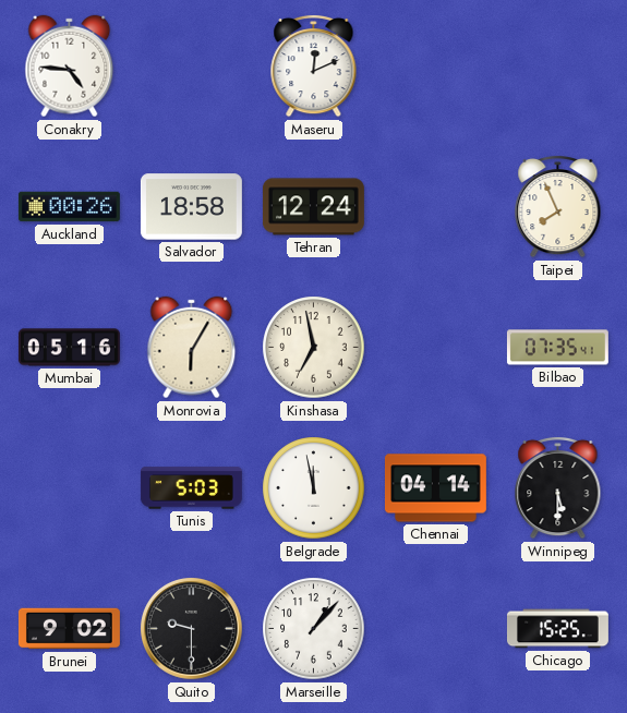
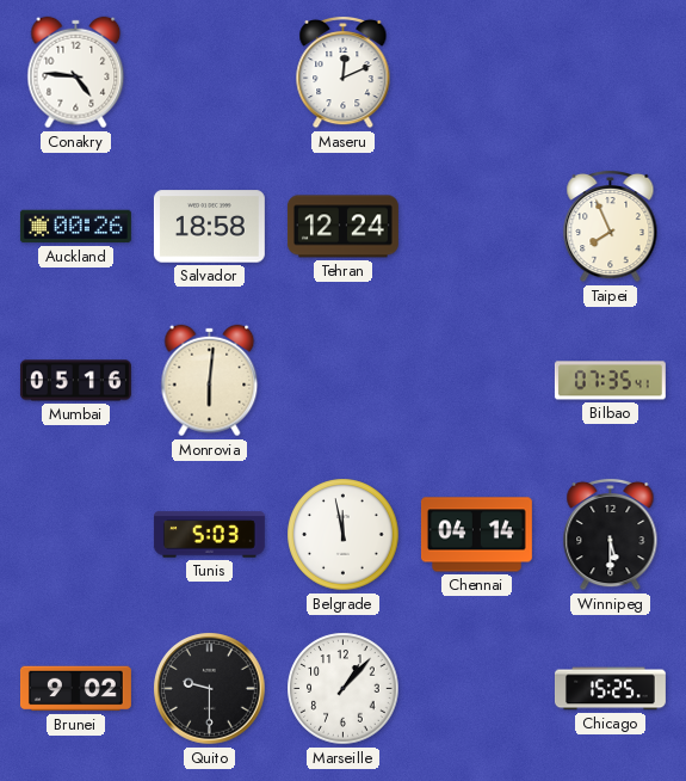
Monrovia: 6:05 -> 6:01
Kinshasa: 6:58 -> none
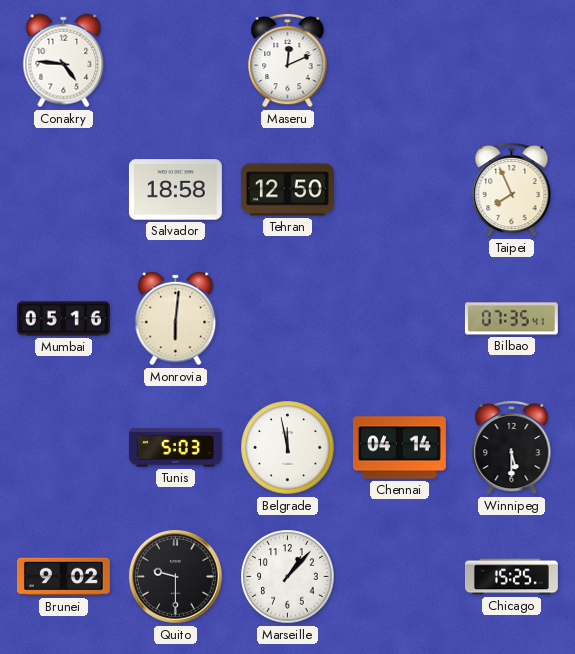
Auckland: 00:26 -> none
Tehran: 12:24 -> 12:50
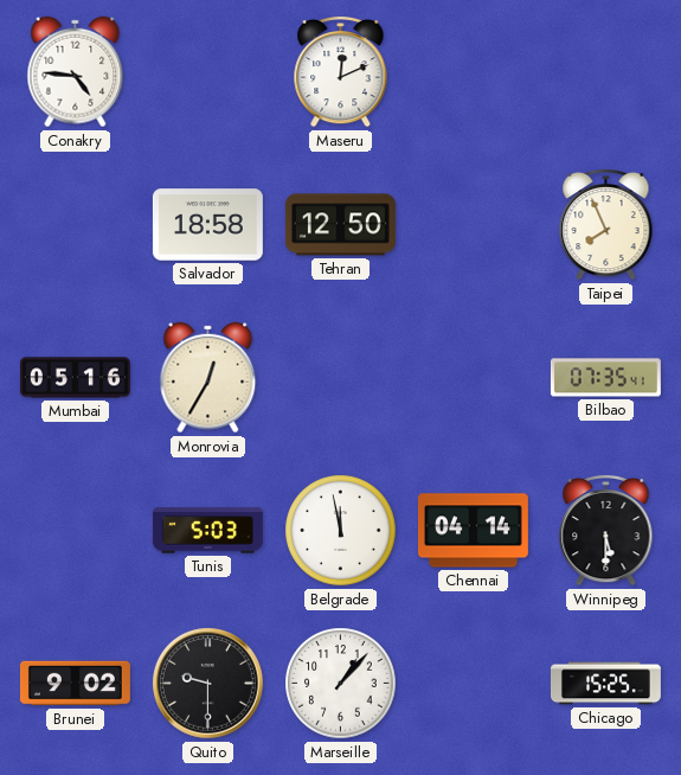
Monrovia: 6:01 -> 12:35
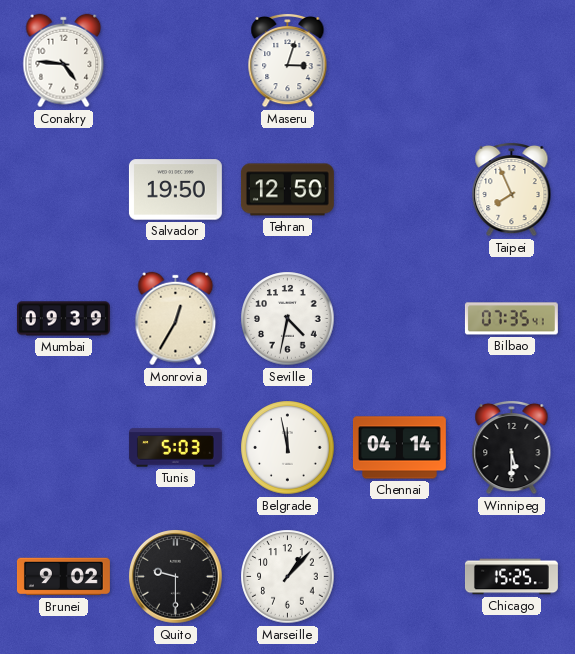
Maseru: 12:11 -> 3:03
Salvador: 18:58 -> 19:50
Mumbai: 05:16 -> 09:39
Seville: none -> 4:32
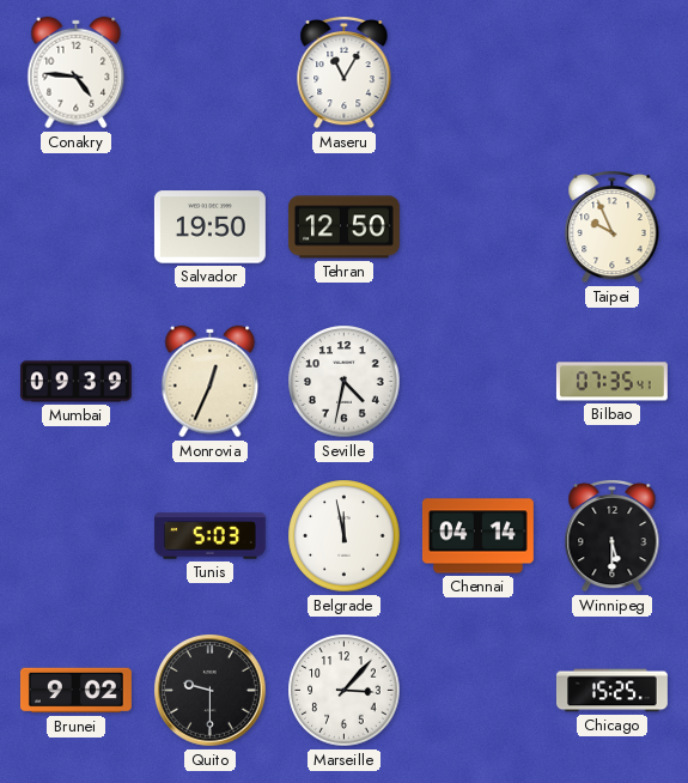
Maseru: 3:03 -> 11:05
Taipei: 7:56 -> 9:56
Monrovia: 12:35 -> 12:34
Marseille: 1:07 -> 3:07
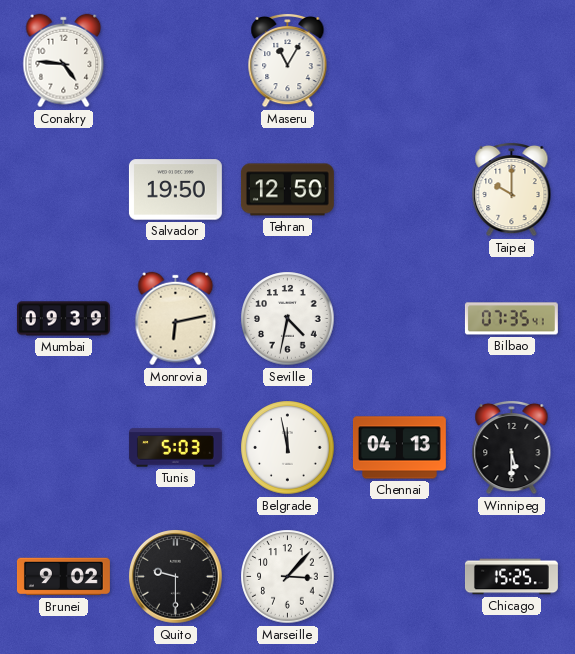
Taipei: 9:56 -> 10:00
Monrovia: 12:34 -> 6:13
Chennai: 04:14 -> 04:13
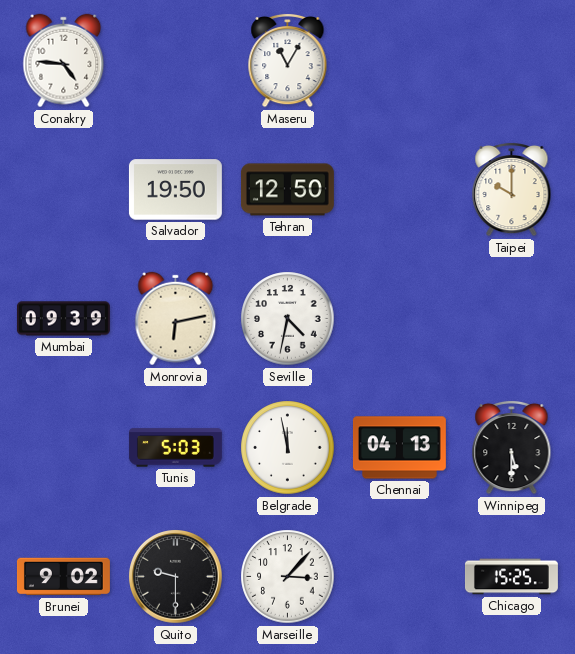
Bilbao: 07:35 -> none
